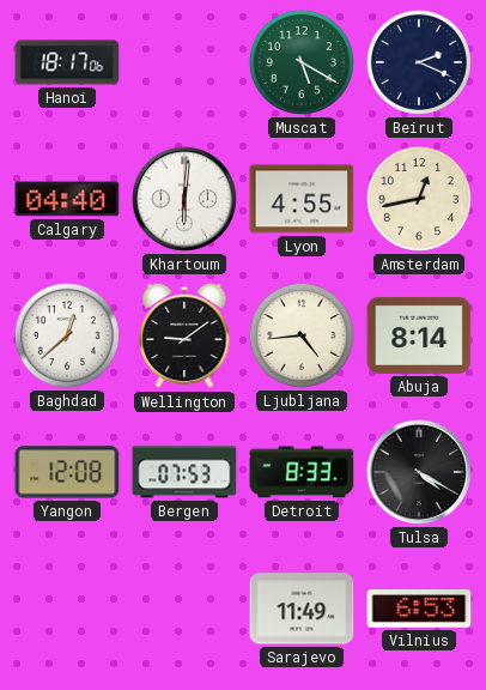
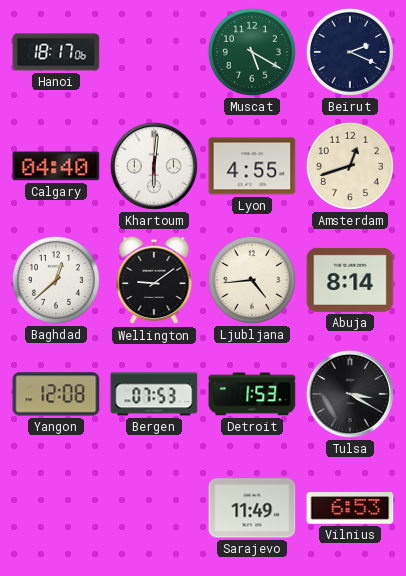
Amsterdam: 12:43 -> 12:42
Detroit: 8:33 -> 1:53
Tulsa: 4:20 -> 3:20
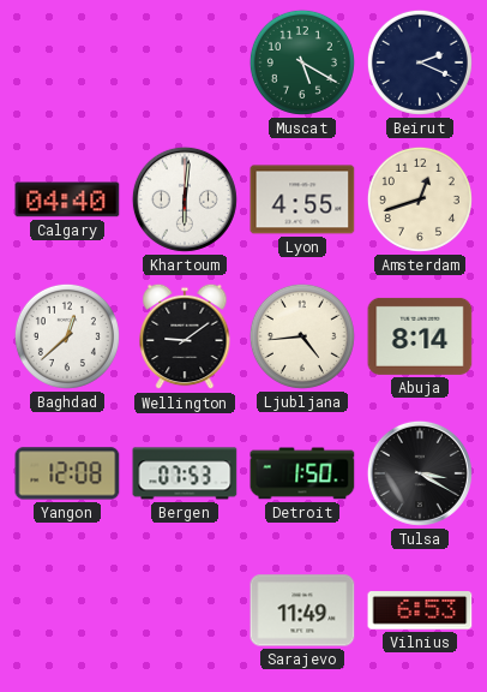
Hanoi: 18:17 -> none
Detroit: 1:53 -> 1:50
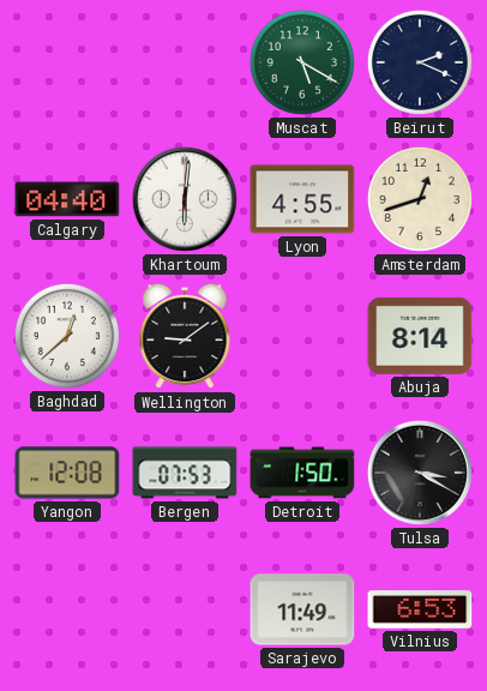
Ljubljana: 4:44 -> none
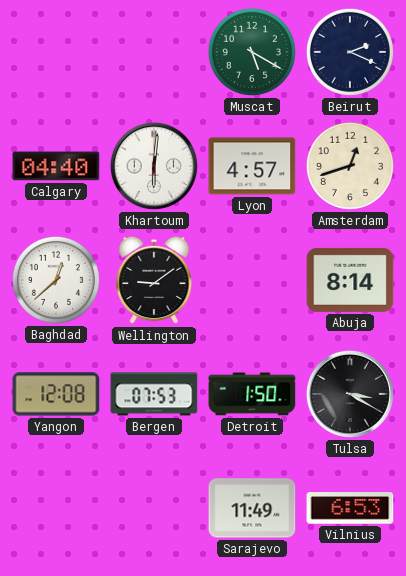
Lyon: 4:55 -> 4:57
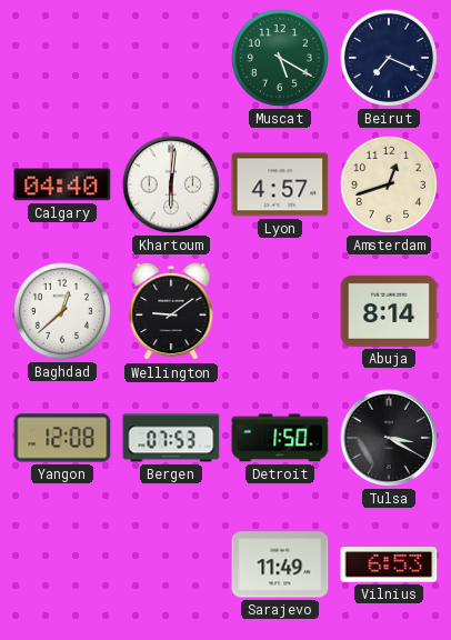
Beirut: 2:19 -> 7:19
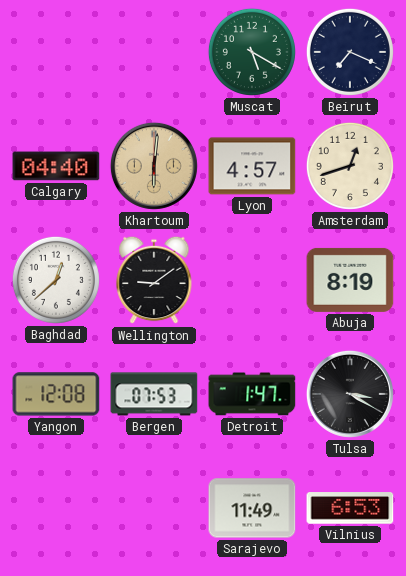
Khartoum dial: white -> champagne
Abuja: 8:14 -> 8:19
Detroit: 1:50 -> 1:47
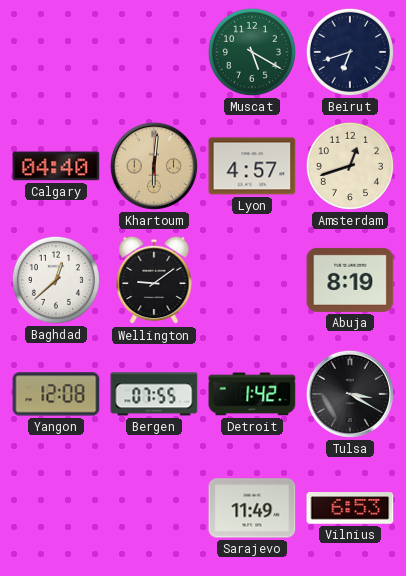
Beirut: 7:19 -> 6:42
Bergen: 07:53 -> 07:55
Detroit: 1:47 -> 1:42
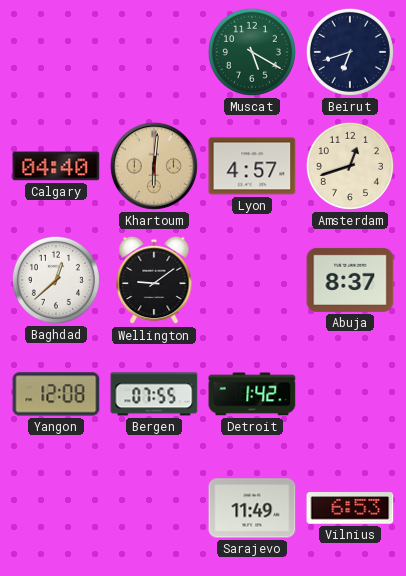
Abuja: 8:19 -> 8:37
Tulsa: 3:20 -> none
